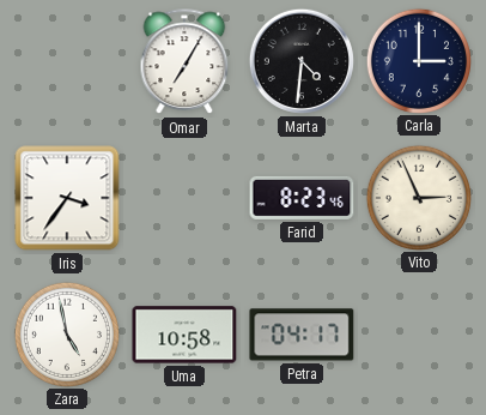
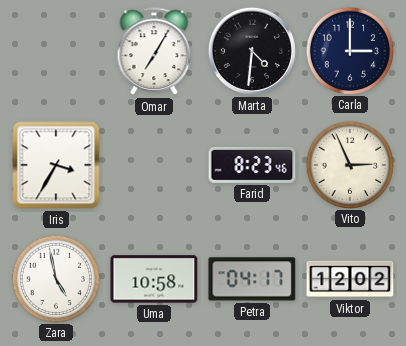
Iris: 3:36 -> 3:35
Viktor: none -> 12:02
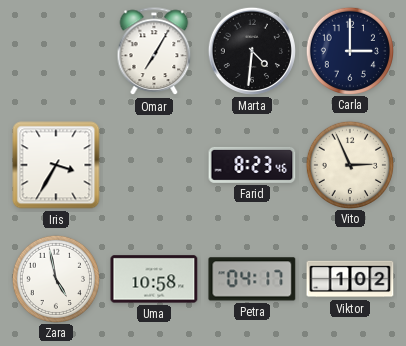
Viktor: 12:02 -> 1:02
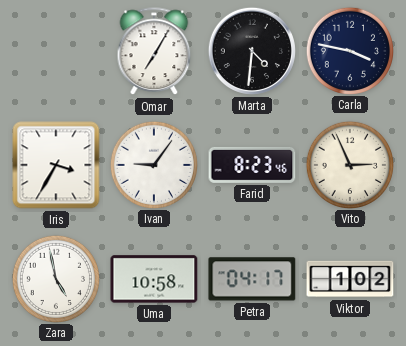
Carla: 3:00 -> 3:47
Ivan: none -> 9:06
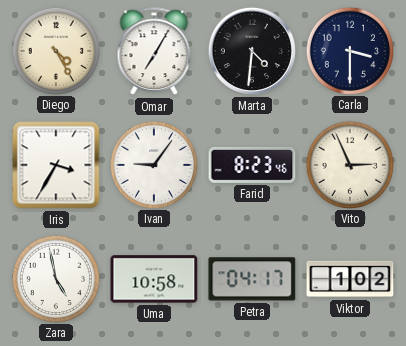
Diego: none -> 4:25
Carla: 3:47 -> 3:30
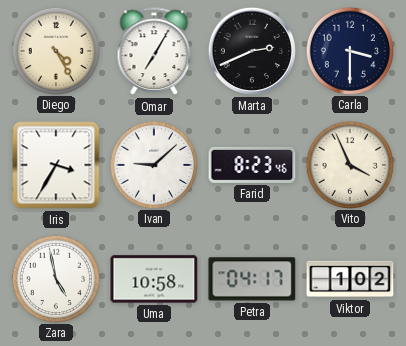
Marta: 4:31 -> 2:41
Ivan: 9:06 -> 9:08
Vito: 2:56 -> 3:56
